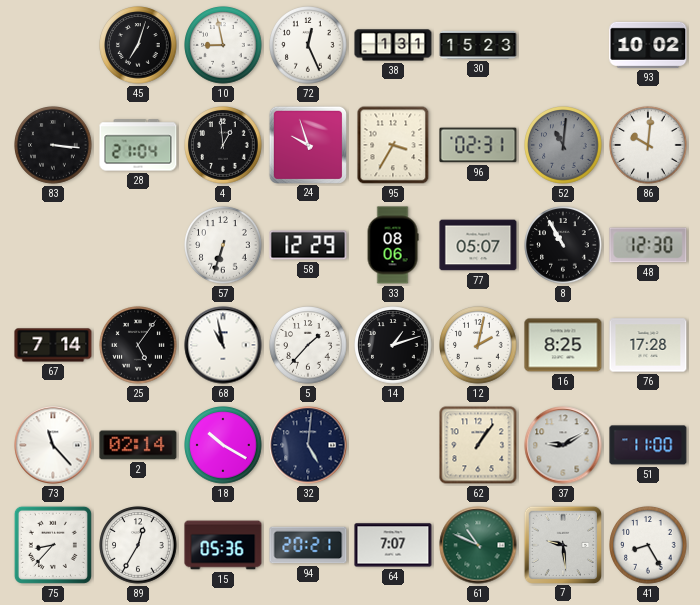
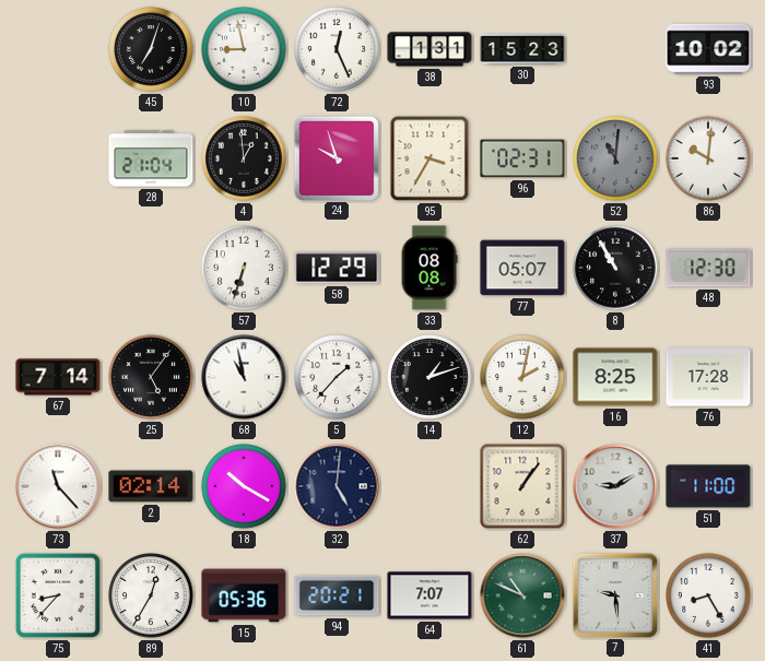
83: 3:16 -> none
33: 08:06 -> 08:08
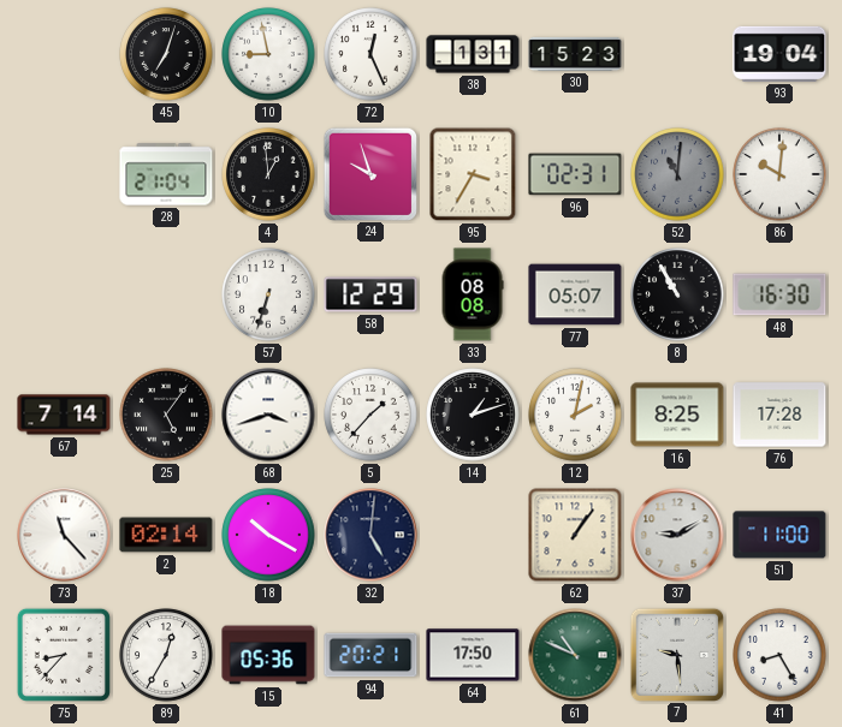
93: 10:02 -> 19:04
48: 12:30 -> 16:30
68: 10:58 -> 3:42
64: 7:07 -> 17:50
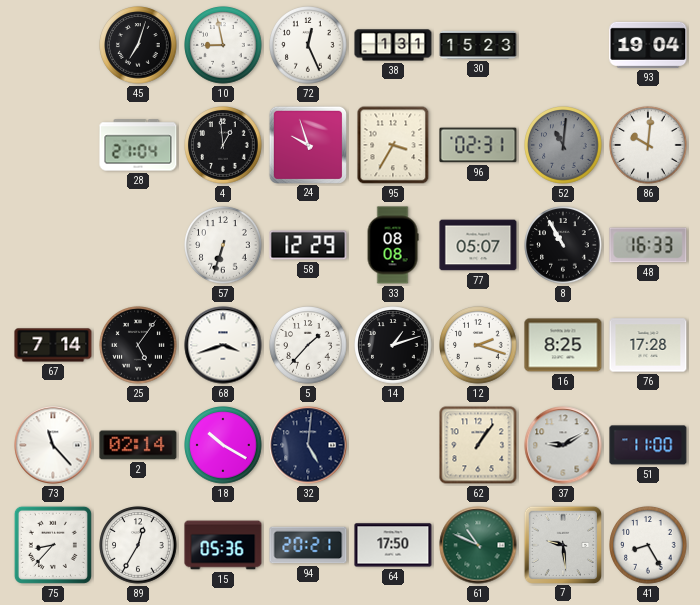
48: 16:30 -> 16:33
12: 2:02 -> 2:18
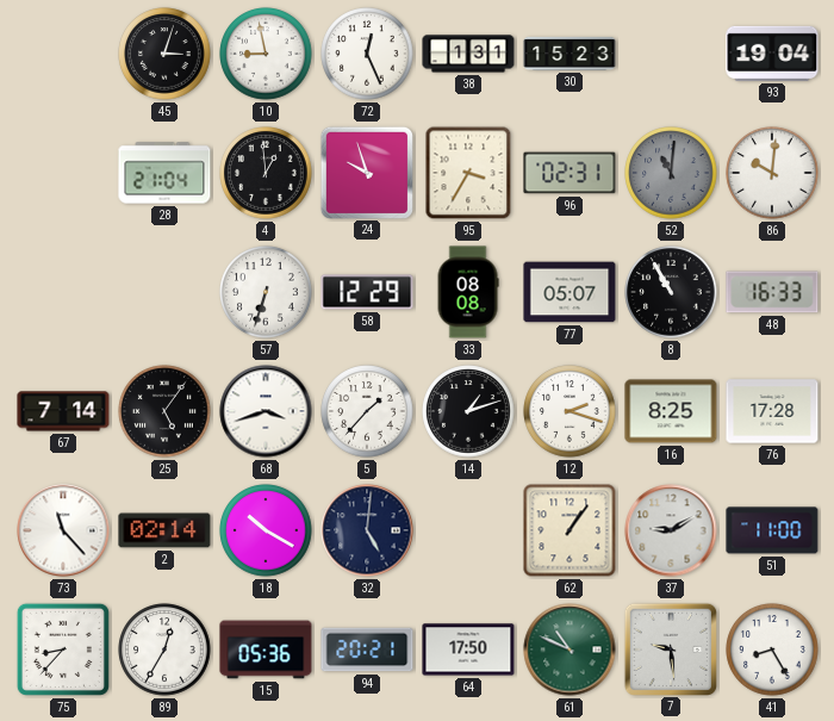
45: 7:03 -> 3:03
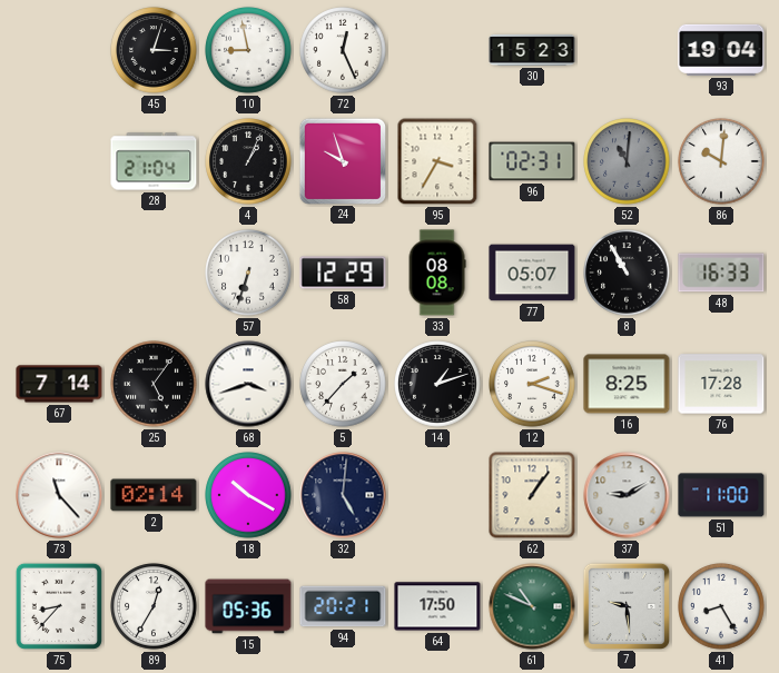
38: 1:31 -> none
4: 12:59 -> 1:04
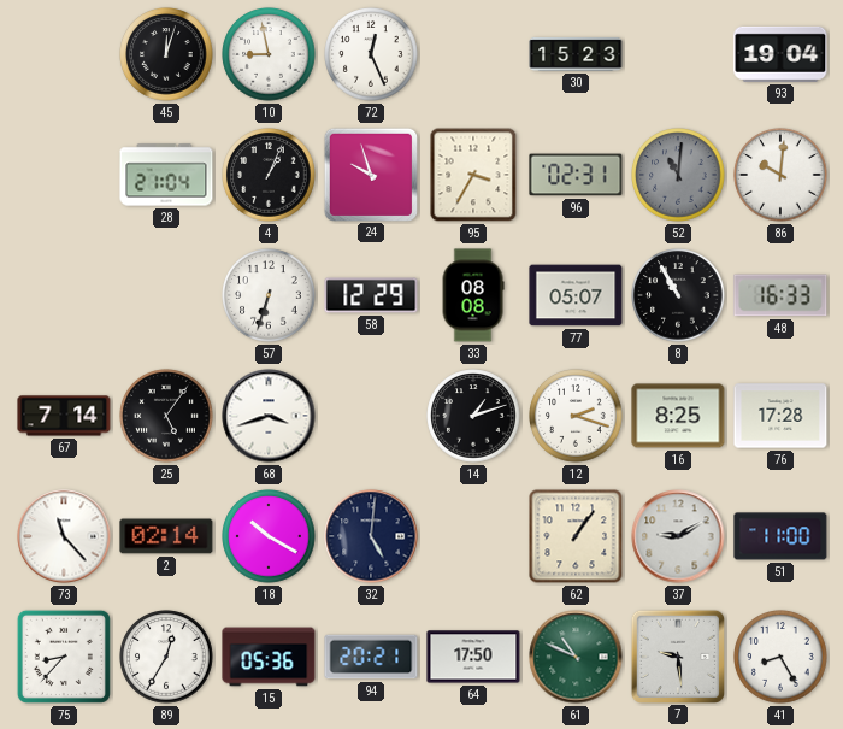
45: 3:03 -> 12:03
5: 1:37 -> none
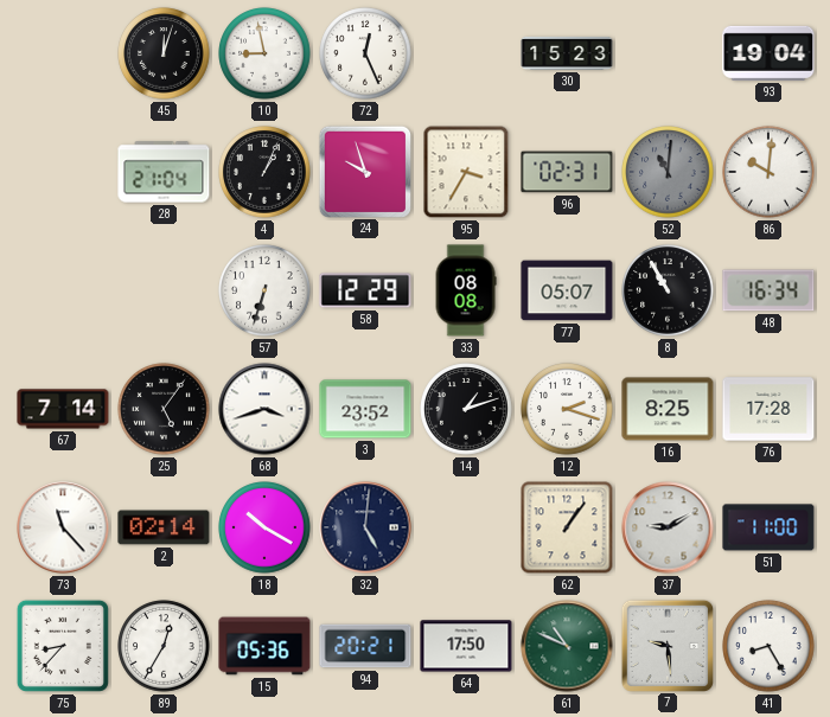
48: 16:33 -> 16:34
3: none -> 23:52
